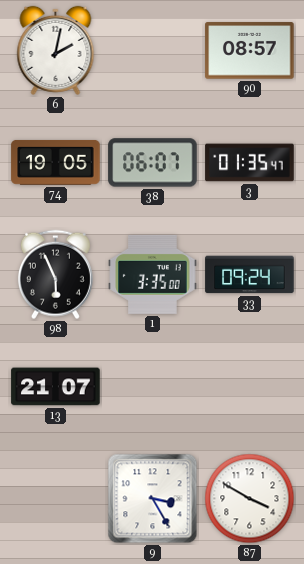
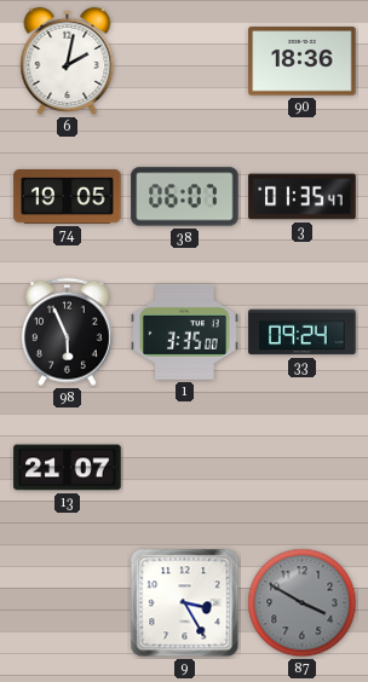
90: 08:57 -> 18:36
87 dial: white -> grey
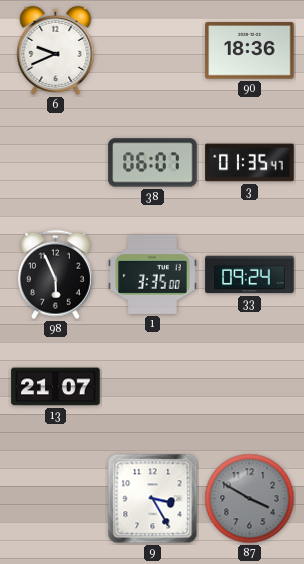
6: 2:02 -> 9:41
74: 19:05 -> none
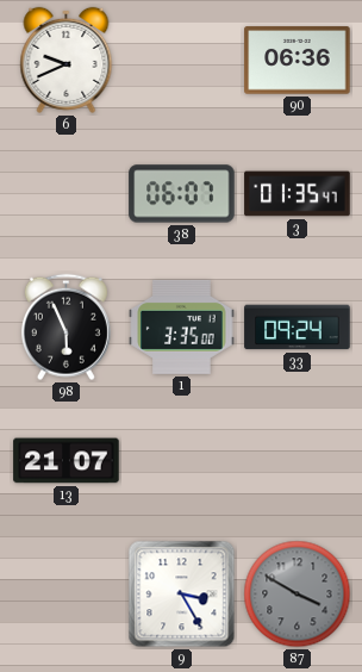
90: 18:36 -> 06:36
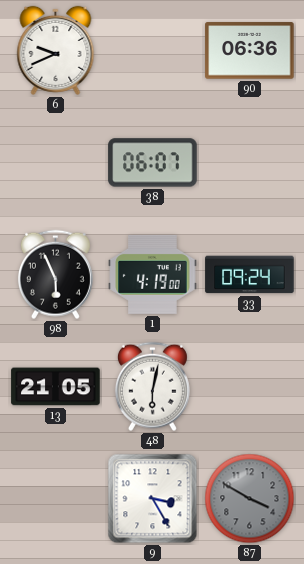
3: 01:35 -> none
1: 3:35 -> 4:19
13: 21:07 -> 21:05
48: none -> 6:02
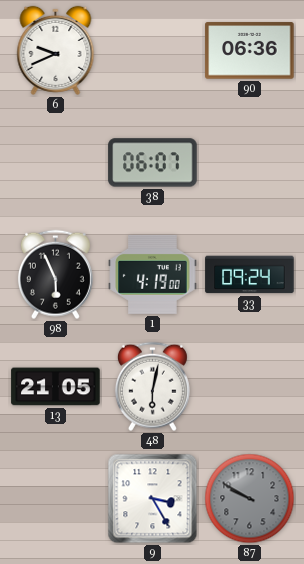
87: 3:50 -> 9:50
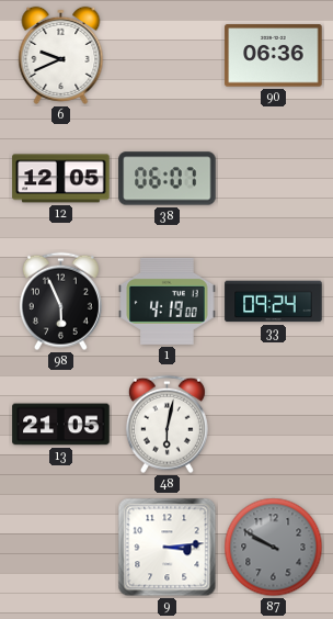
12: none -> 12:05
9: 3:25 -> 3:14
